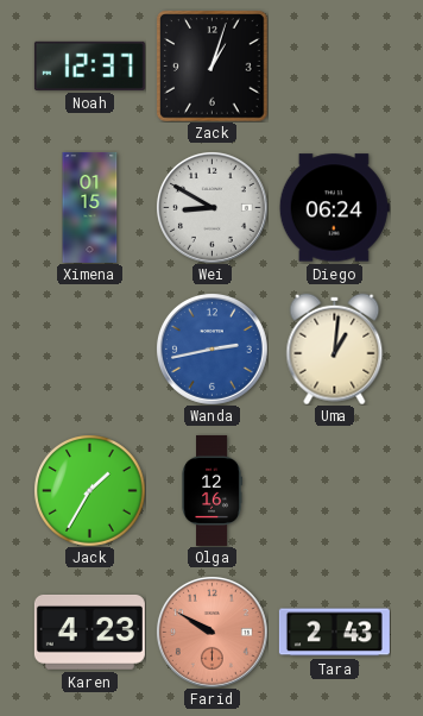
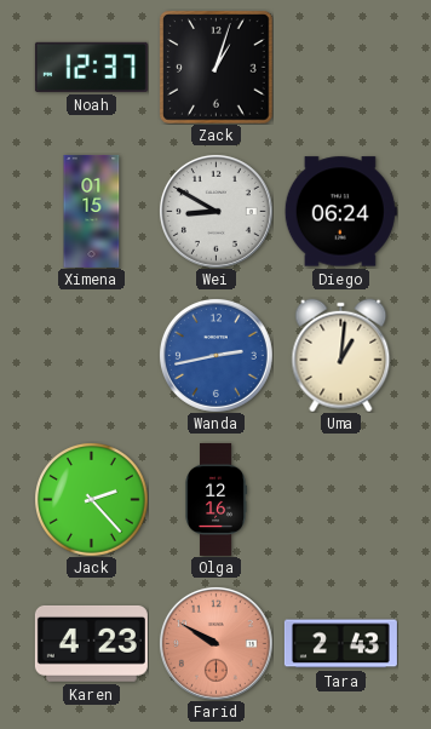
Jack: 1:35 -> 2:23
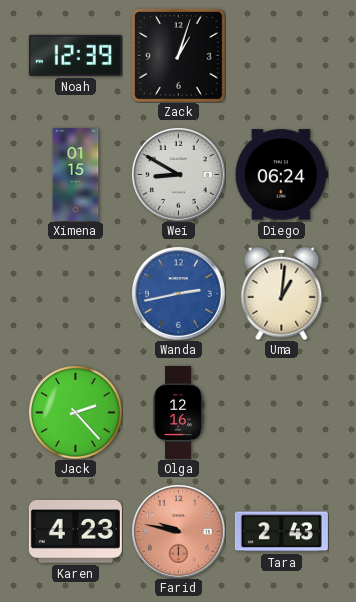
Noah: 12:37 -> 12:39
Farid: 9:50 -> 9:47
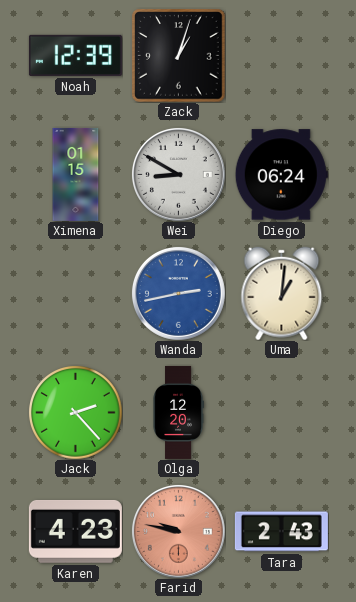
Olga: 12:16 -> 12:20
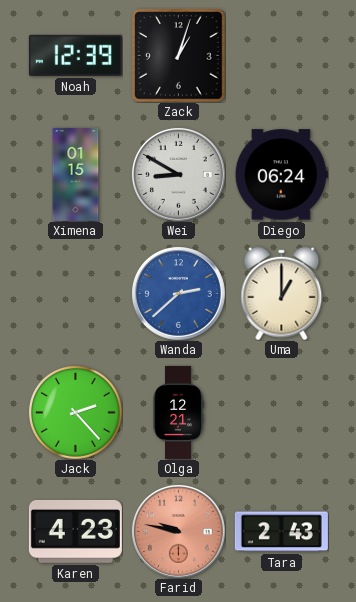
Wanda: 2:43 -> 2:38
Uma: 1:01 -> 1:00
Olga: 12:20 -> 12:21
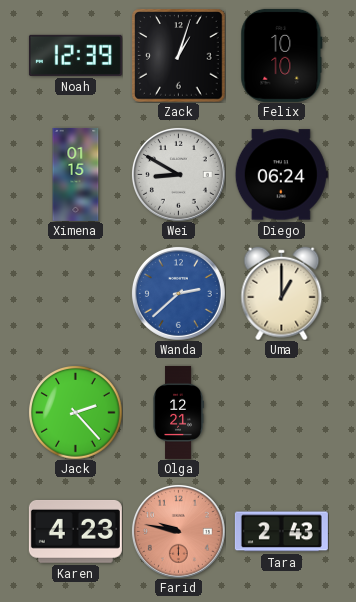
Felix: none -> 10:10
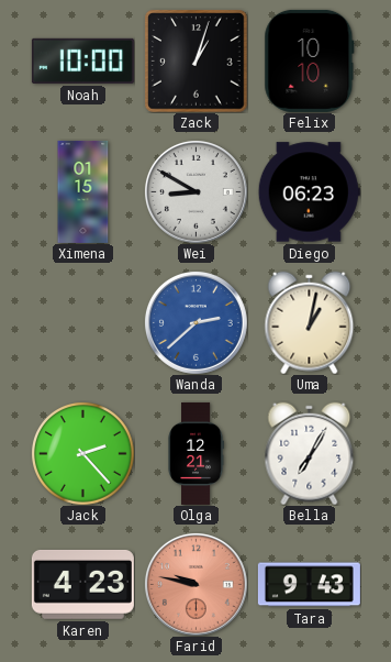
Noah: 12:39 -> 10:00
Diego: 06:24 -> 06:23
Uma: 1:00 -> 1:02
Bella: none -> 7:05
Tara: 2:43 -> 9:43
